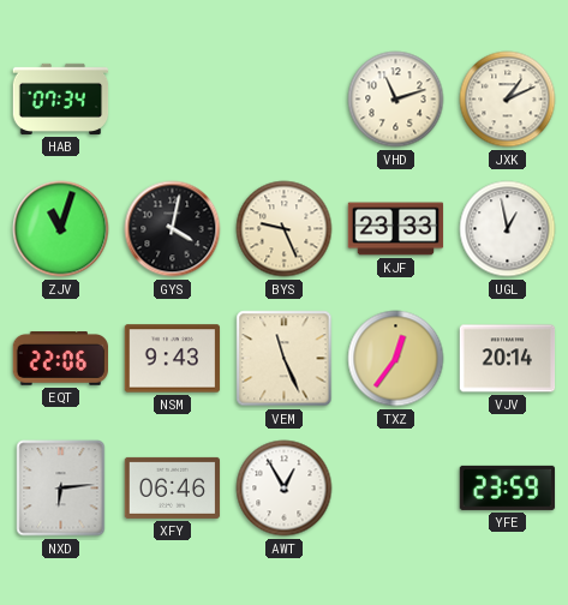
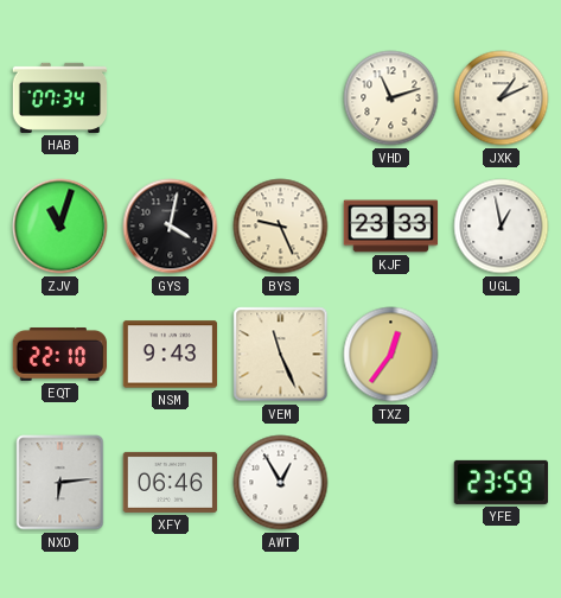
EQT: 22:06 -> 22:10
VJV: 20:14 -> none
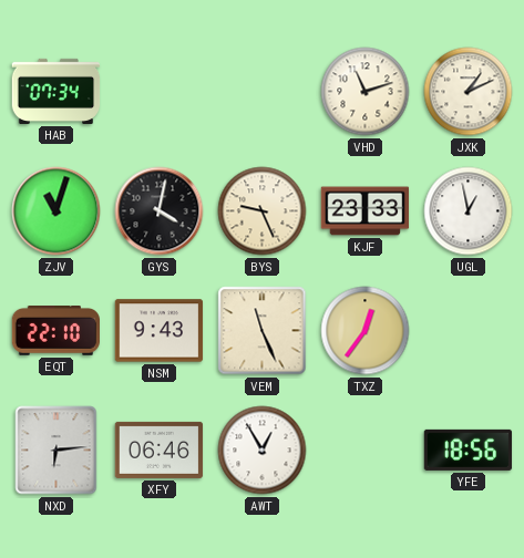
YFE: 23:59 -> 18:56
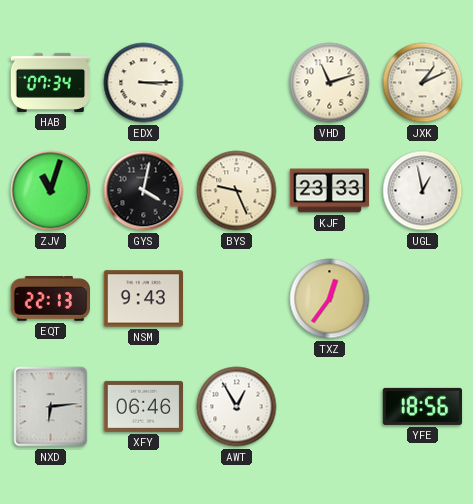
EDX: none -> 3:15
EQT: 22:10 -> 22:13
VEM: 11:26 -> none
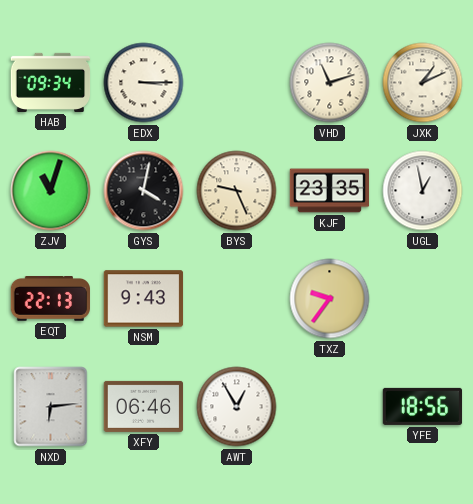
HAB: 07:34 -> 09:34
KJF: 23:33 -> 23:35
TXZ: 12:36 -> 9:36
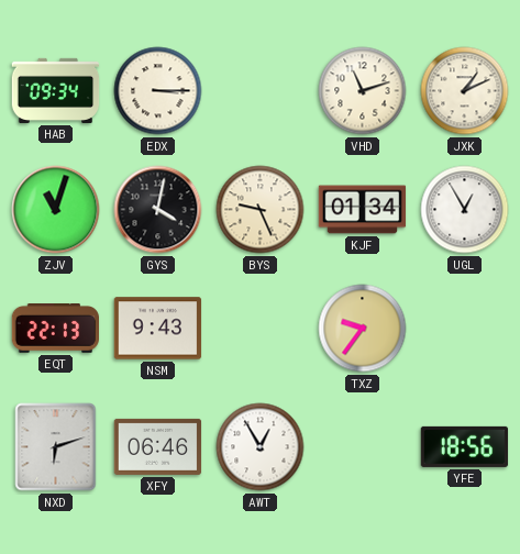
KJF: 23:35 -> 01:34
UGL: 12:58 -> 12:55
NXD: 6:14 -> 6:12
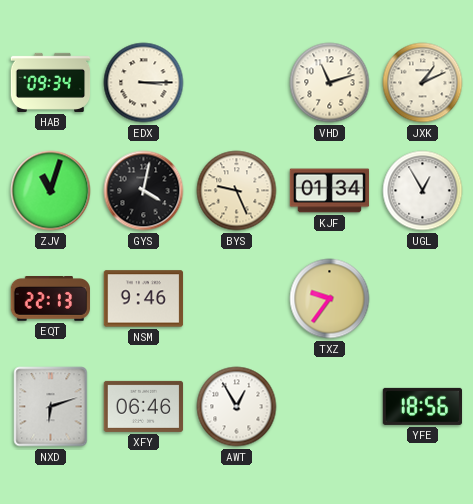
NSM: 9:43 -> 9:46
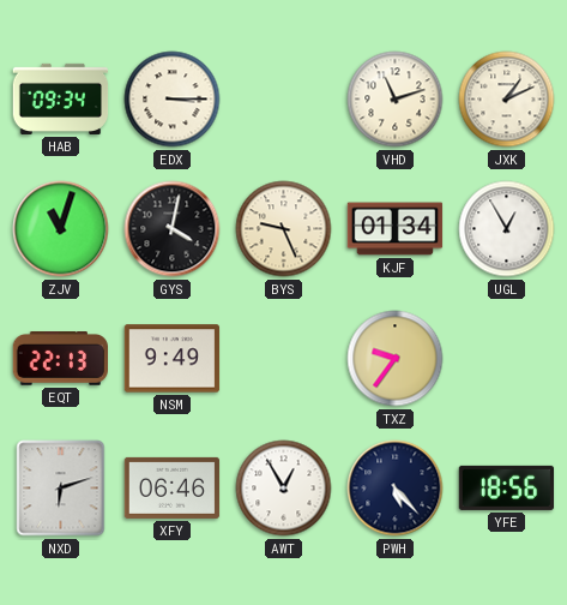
NSM: 9:46 -> 9:49
PWH: none -> 5:23
